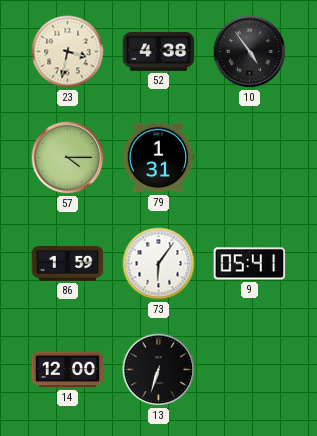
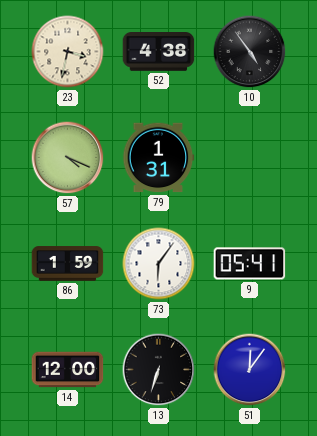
57: 4:15 -> 4:19
51: none -> 12:06
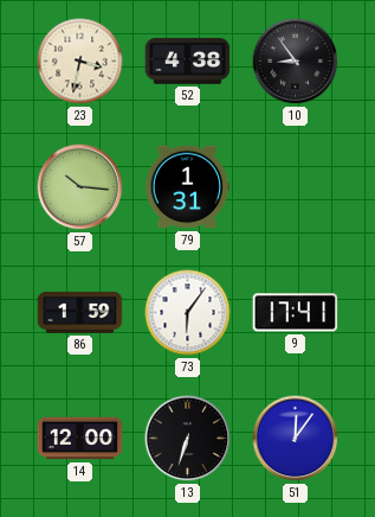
10: 4:54 -> 8:54
57: 4:19 -> 10:16
9: 05:41 -> 17:41
